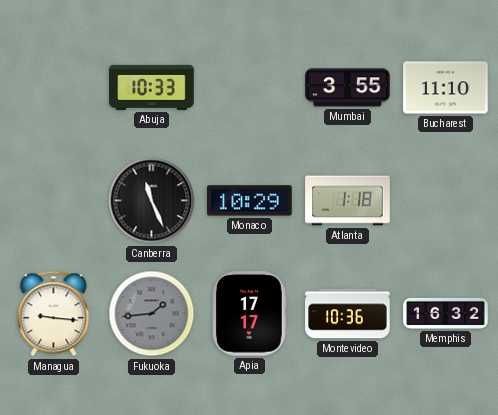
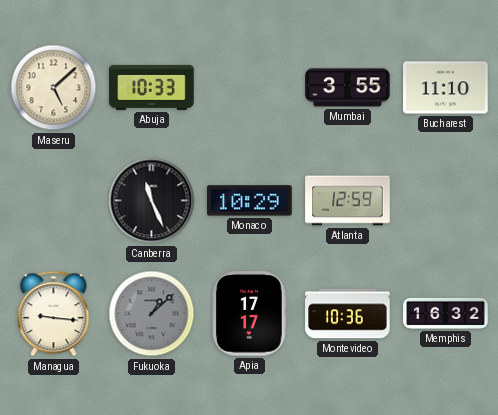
Maseru: none -> 5:08
Atlanta: 1:18 -> 12:59
Fukuoka: 1:44 -> 1:08
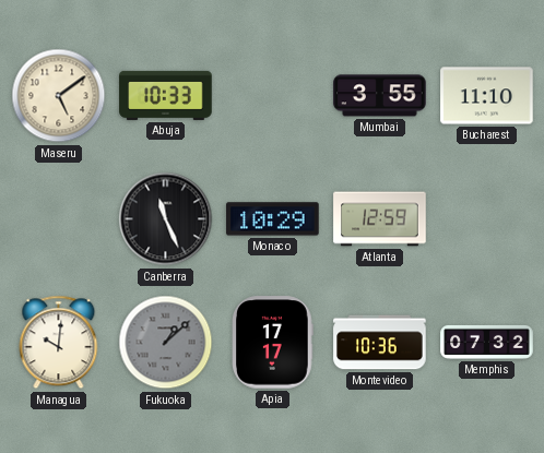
Maseru: 5:08 -> 5:09
Managua: 9:16 -> 10:01
Memphis: 16:32 -> 07:32
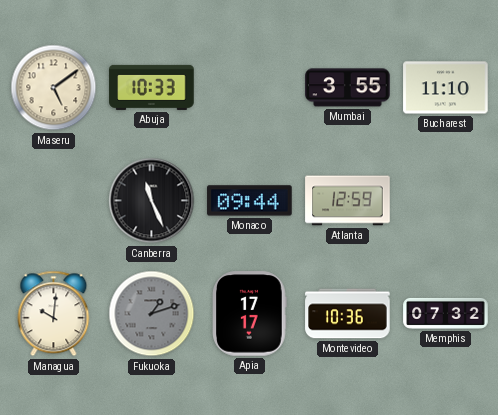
Monaco: 10:29 -> 09:44
Fukuoka: 1:08 -> 1:12
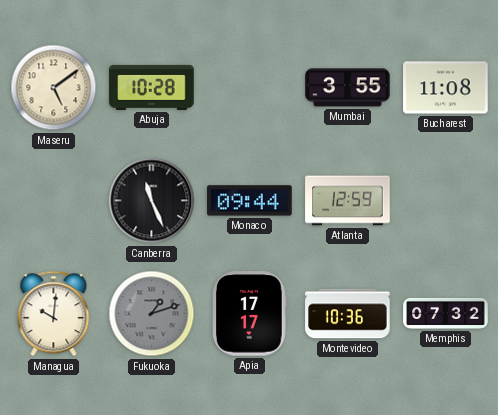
Abuja: 10:33 -> 10:28
Bucharest: 11:10 -> 11:08
